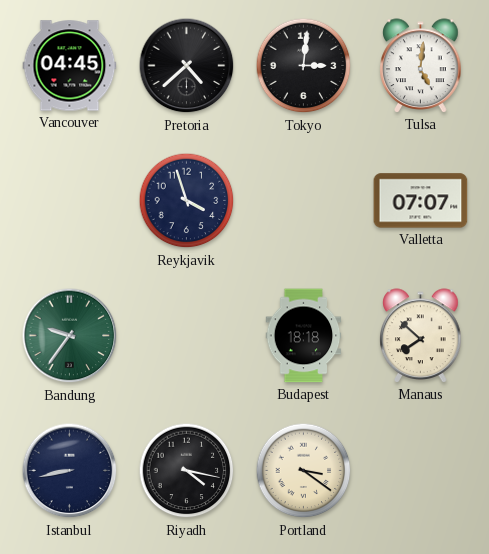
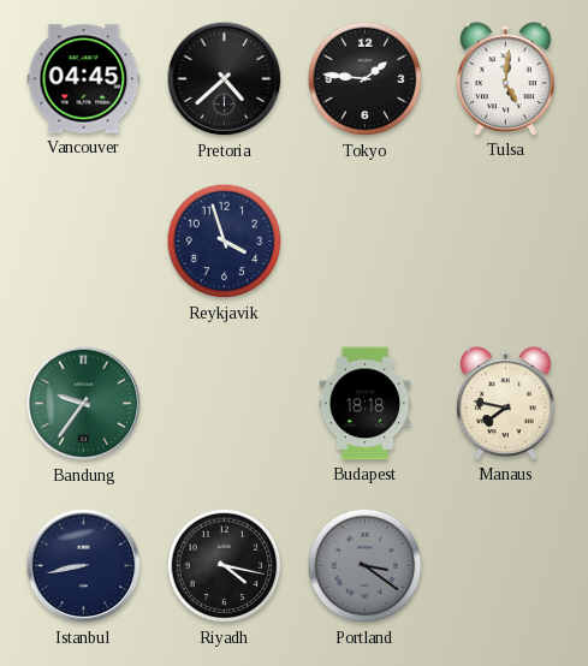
Tokyo: 3:01 -> 1:46
Valletta: 07:07 -> none
Manaus: 7:52 -> 7:47
Portland dial: cream -> grey
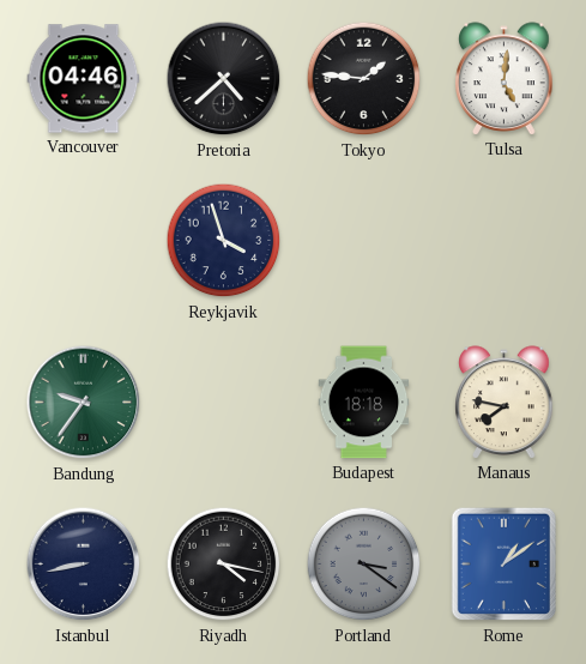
Vancouver: 04:45 -> 04:46
Rome: none -> 1:09
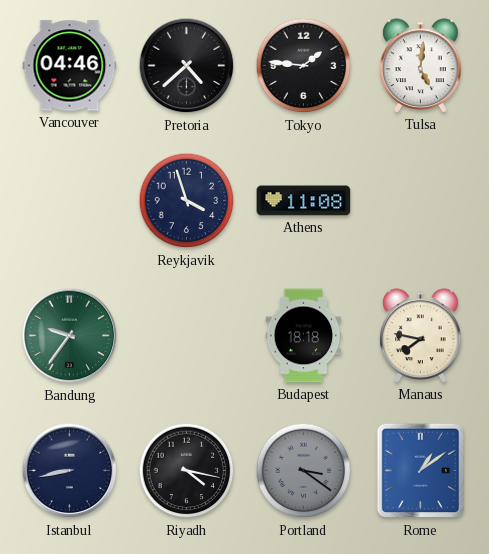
Athens: none -> 11:08
